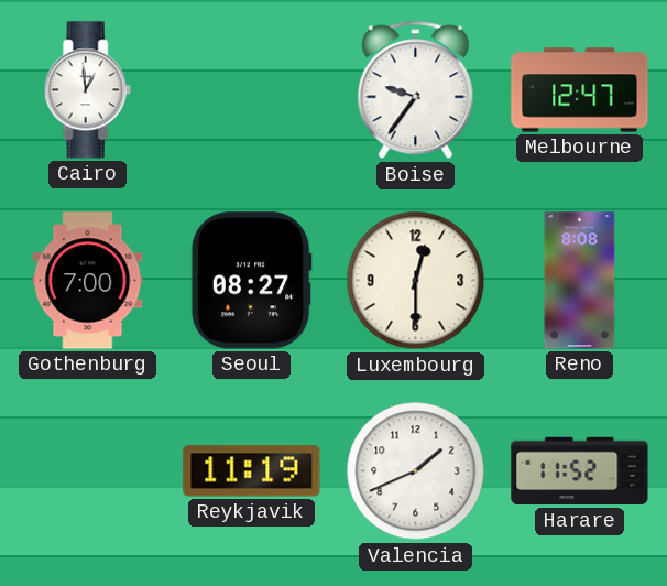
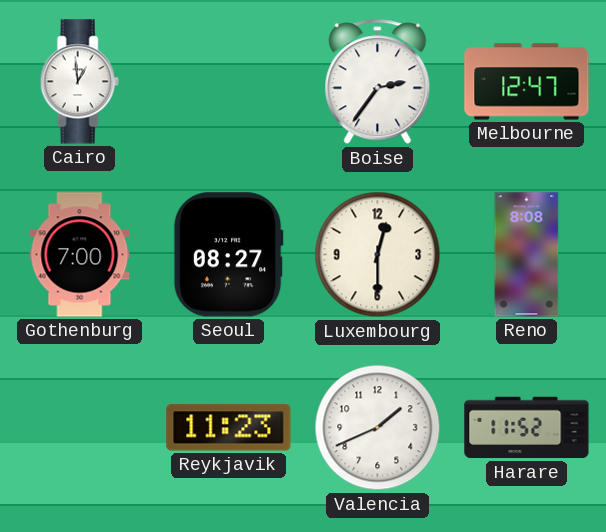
Boise: 9:36 -> 2:36
Reykjavik: 11:19 -> 11:23
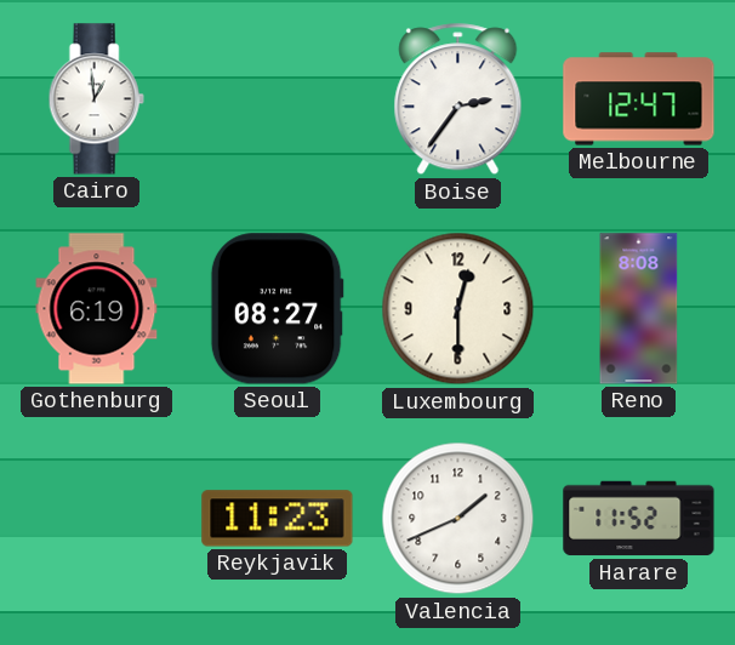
Gothenburg: 7:00 -> 6:19
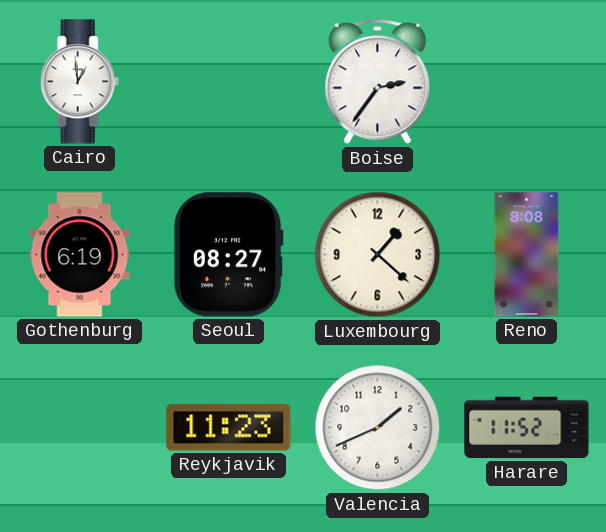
Melbourne: 12:47 -> none
Luxembourg: 12:30 -> 1:22
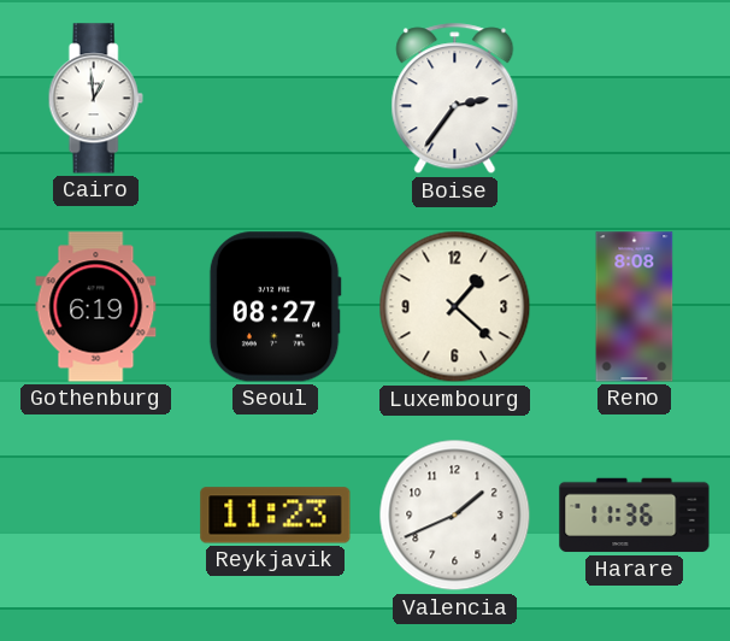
Harare: 11:52 -> 11:36
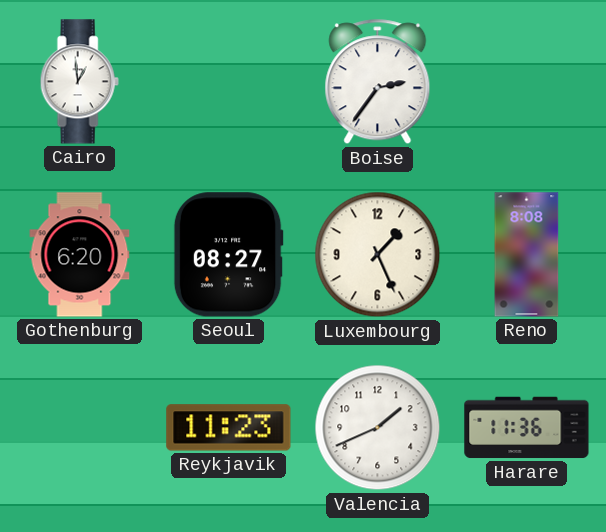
Gothenburg: 6:19 -> 6:20
Luxembourg: 1:22 -> 1:26
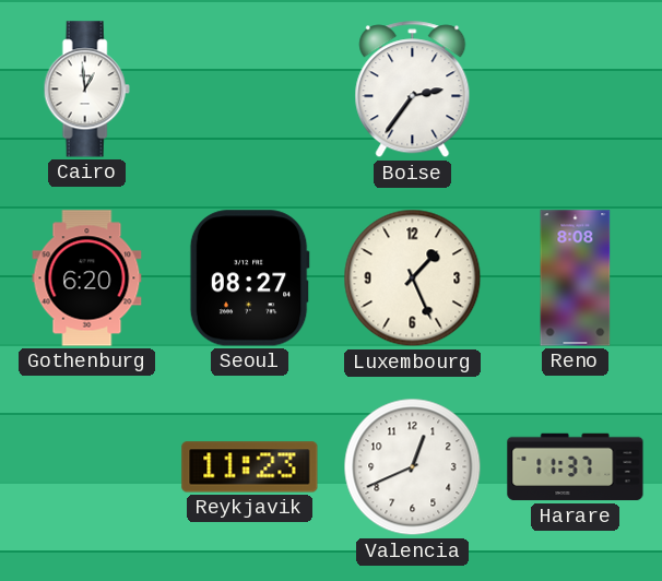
Valencia: 1:41 -> 12:41
Harare: 11:36 -> 11:37
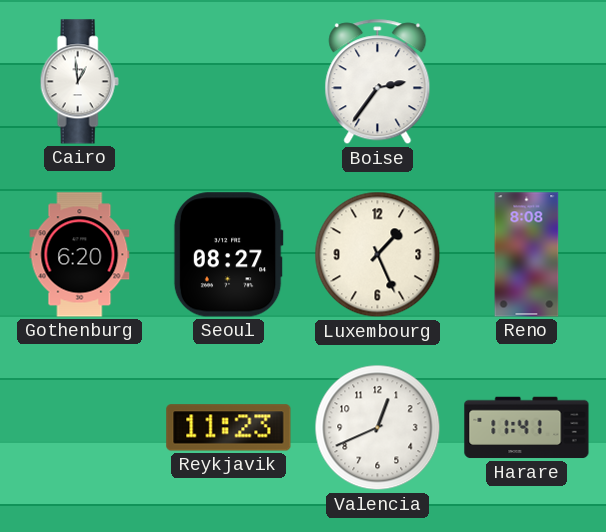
Harare: 11:37 -> 11:41
